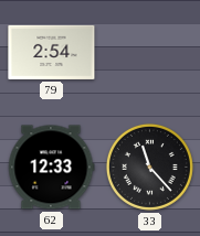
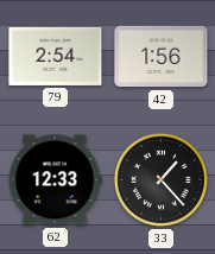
42: none -> 1:56
33: 11:23 -> 1:23
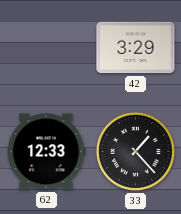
79: 2:54 -> none
42: 1:56 -> 3:29
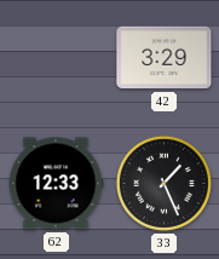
33: 1:23 -> 1:26
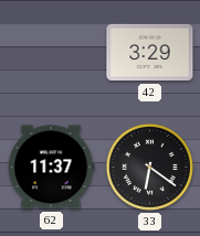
62: 12:33 -> 11:37
33: 1:26 -> 6:21
